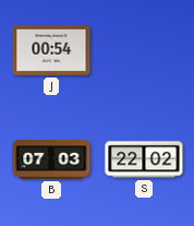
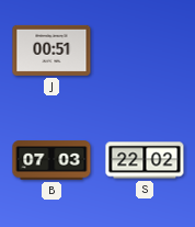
J: 00:54 -> 00:51
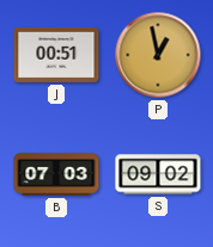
P: none -> 12:58
S: 22:02 -> 09:02
